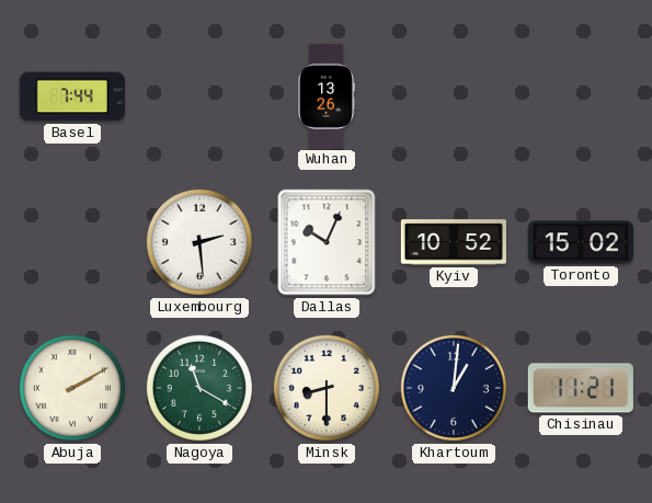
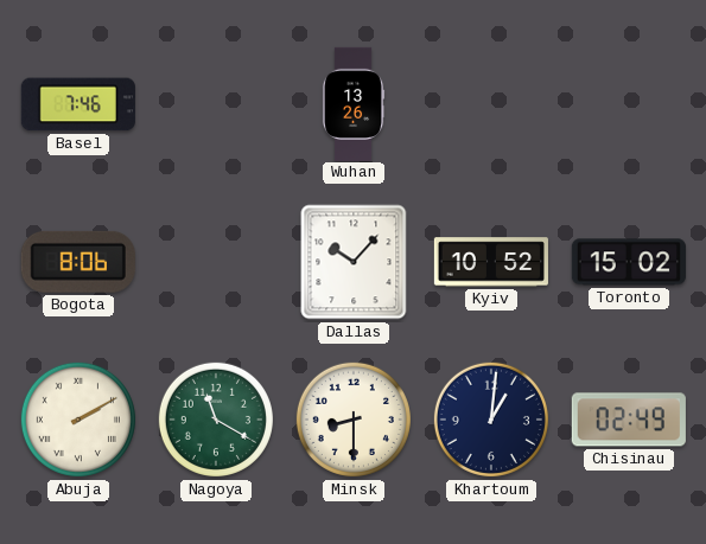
Basel: 7:44 -> 7:46
Bogota: none -> 8:06
Luxembourg: 2:29 -> none
Dallas: 10:04 -> 10:07
Chisinau: 11:21 -> 02:49
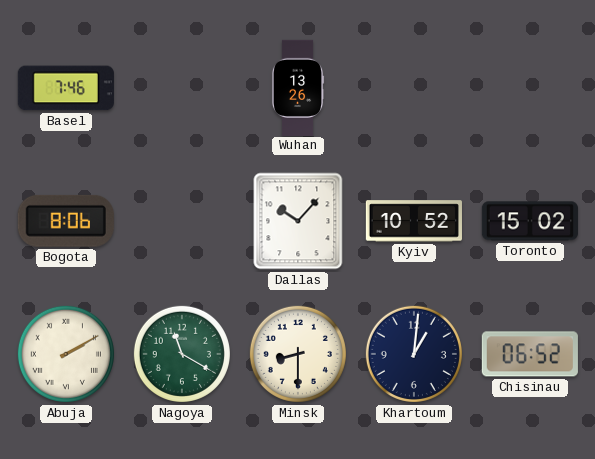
Chisinau: 02:49 -> 06:52
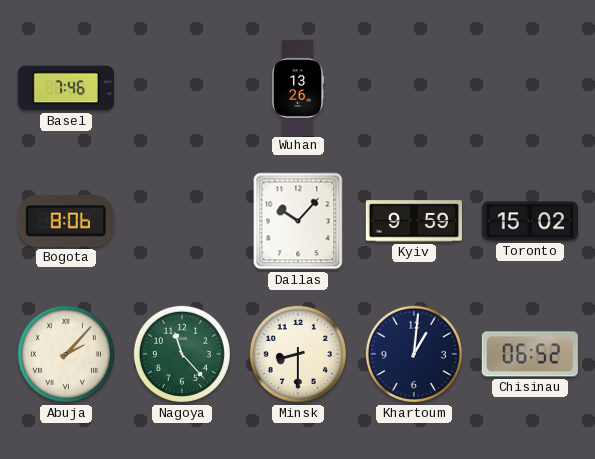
Kyiv: 10:52 -> 9:59
Abuja: 2:10 -> 2:07
Nagoya: 11:20 -> 11:23
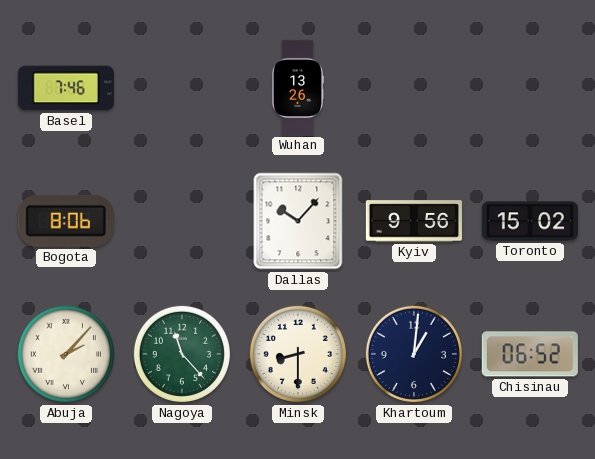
Kyiv: 9:59 -> 9:56
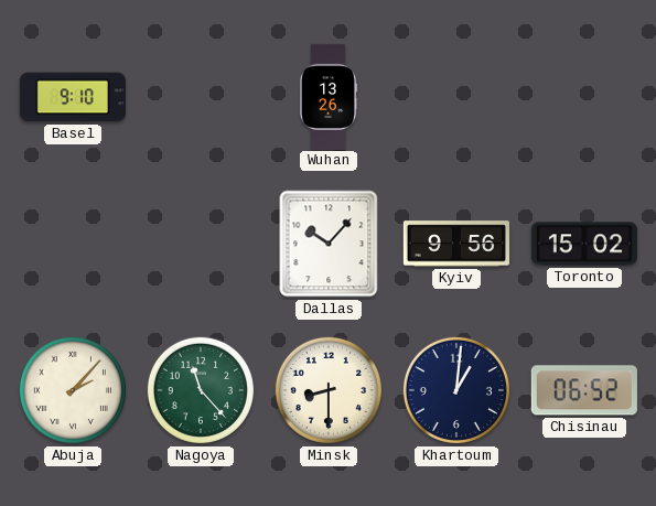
Basel: 7:46 -> 9:10
Bogota: 8:06 -> none
